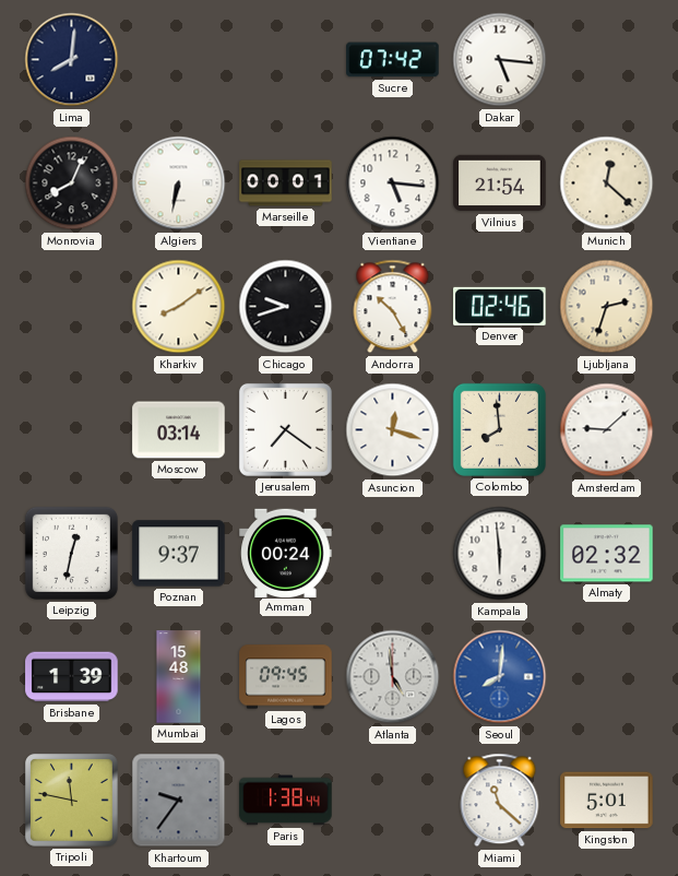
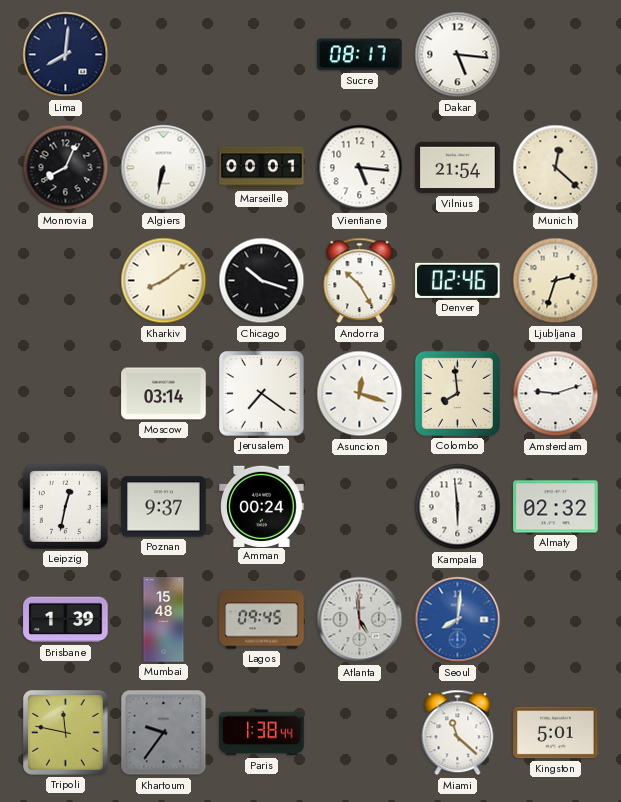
Sucre: 07:42 -> 08:17
Chicago: 9:42 -> 10:18
Amsterdam: 9:08 -> 9:12
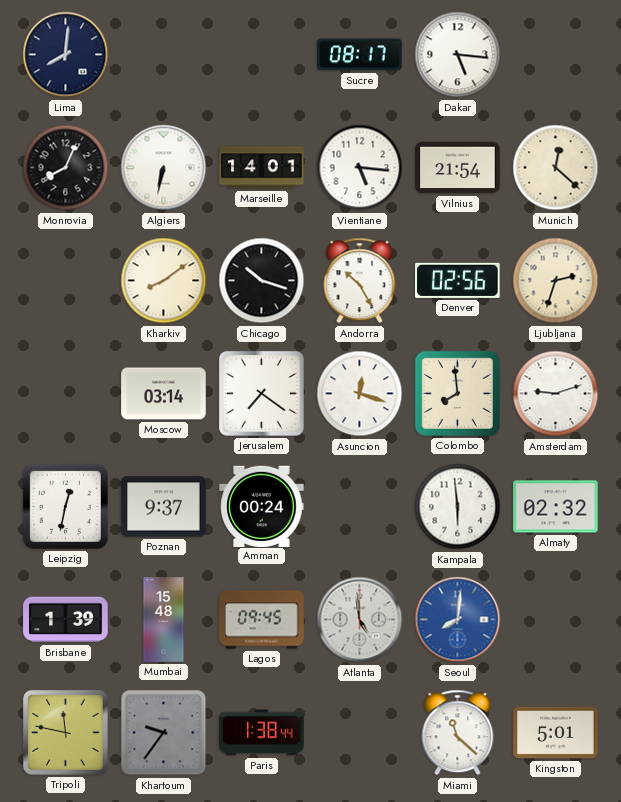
Marseille: 00:01 -> 14:01
Denver: 02:46 -> 02:56
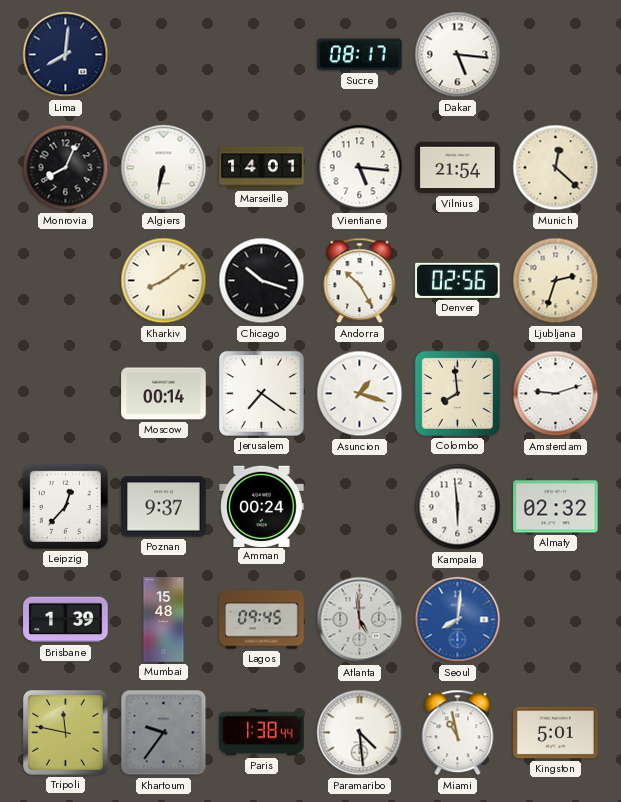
Moscow: 03:14 -> 00:14
Asuncion: 12:18 -> 1:18
Leipzig: 12:32 -> 12:37
Paramaribo: none -> 4:29
Miami: 11:22 -> 10:58
